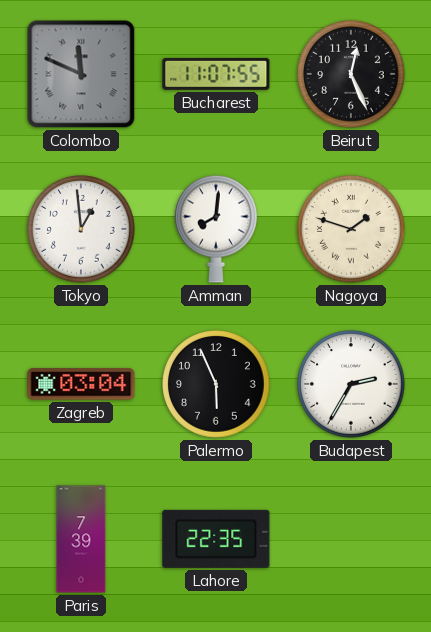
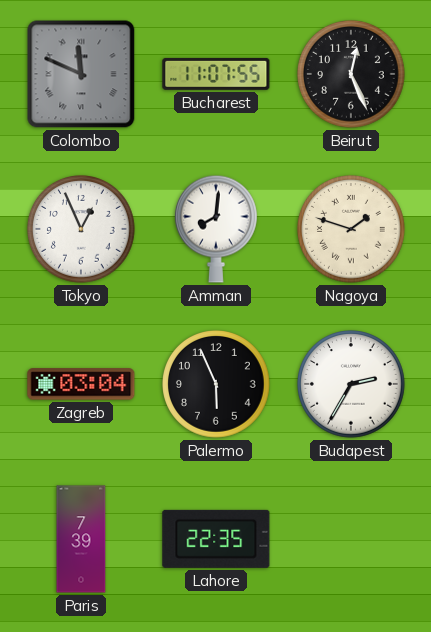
Tokyo: 12:59 -> 12:56
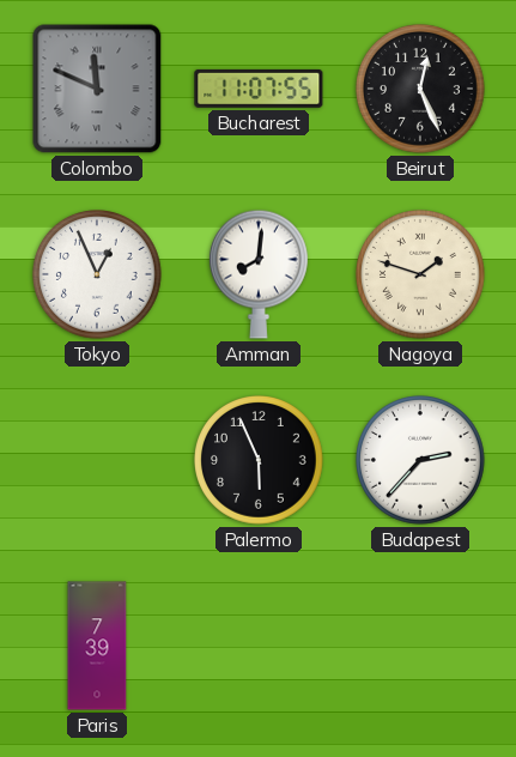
Zagreb: 03:04 -> none
Budapest: 2:35 -> 2:37
Lahore: 22:35 -> none
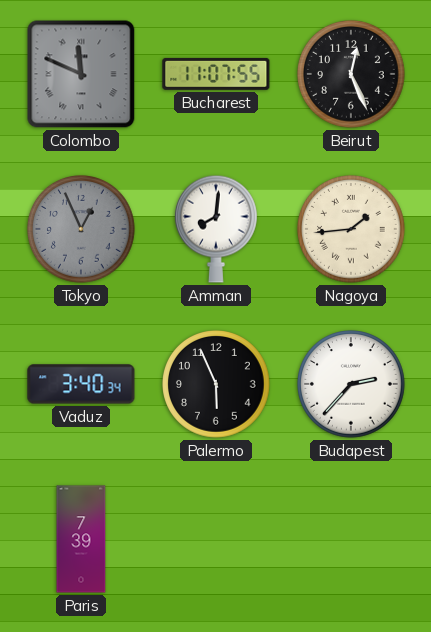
Tokyo dial: white -> grey
Nagoya: 1:48 -> 1:44
Vaduz: none -> 3:40
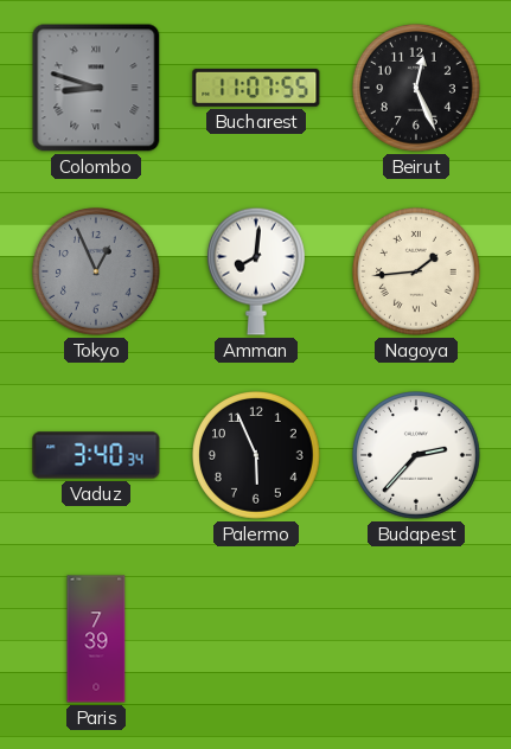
Colombo: 11:49 -> 8:48
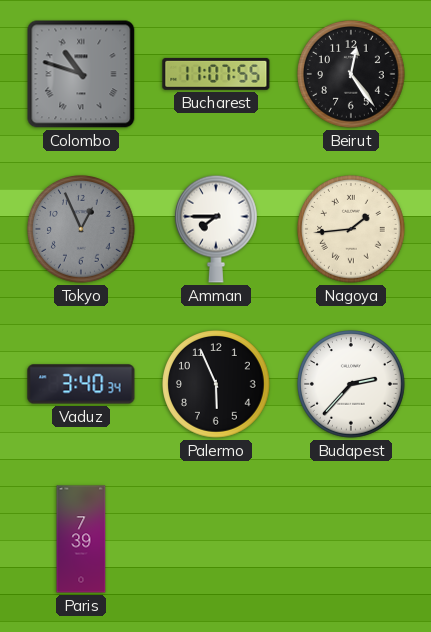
Colombo: 8:48 -> 10:48
Beirut: 12:26 -> 12:24
Amman: 8:01 -> 7:45
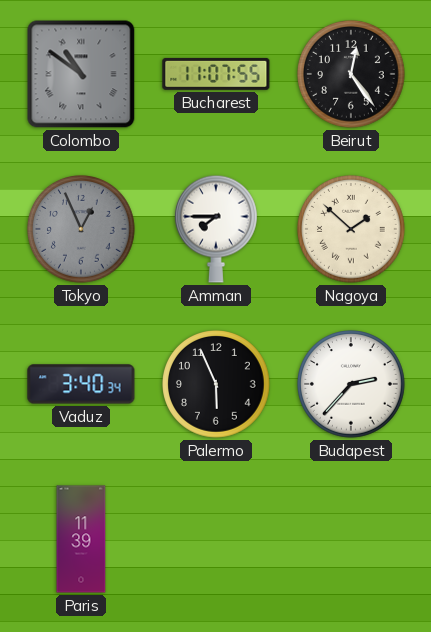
Colombo: 10:48 -> 10:51
Nagoya: 1:44 -> 1:52
Paris: 7:39 -> 11:39
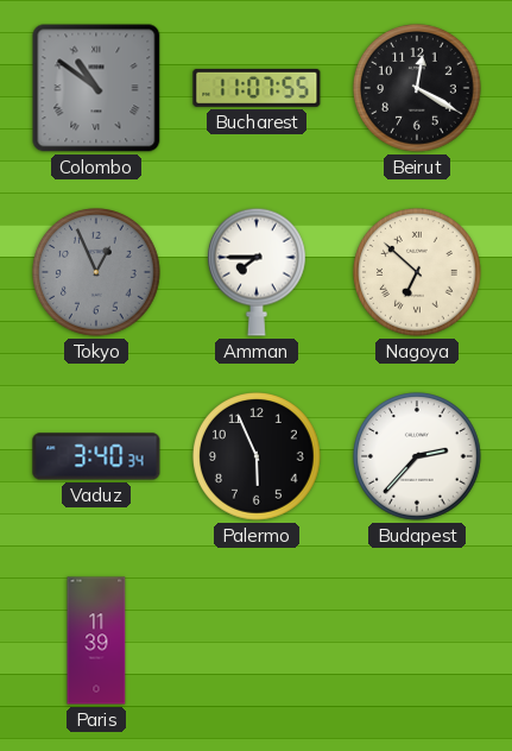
Beirut: 12:24 -> 12:20
Nagoya: 1:52 -> 6:52
